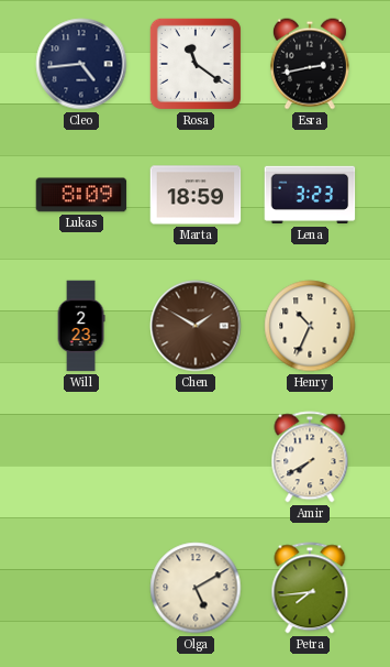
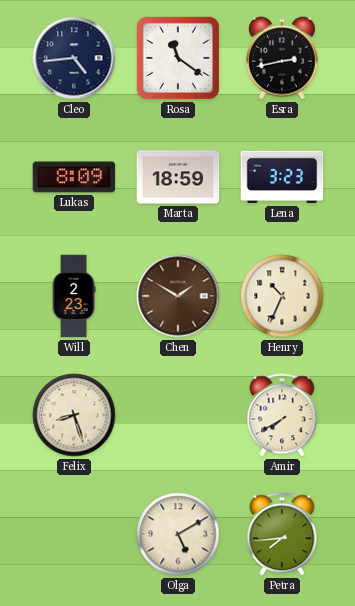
Felix: none -> 8:27
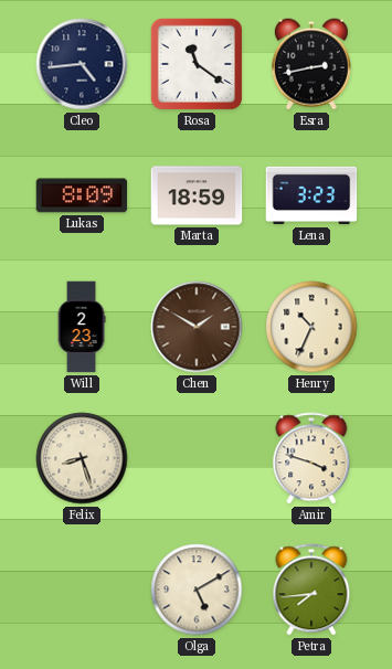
Amir: 7:40 -> 3:48
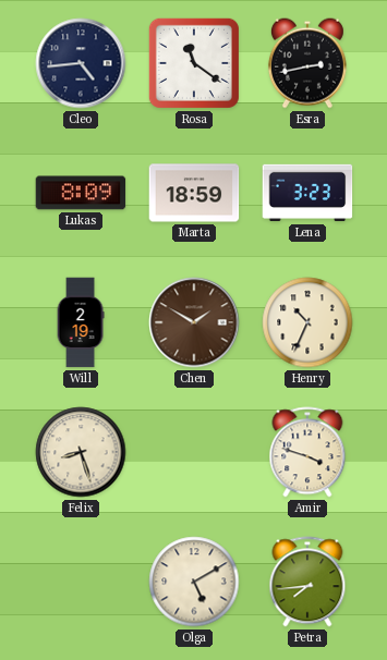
Will: 2:23 -> 2:19
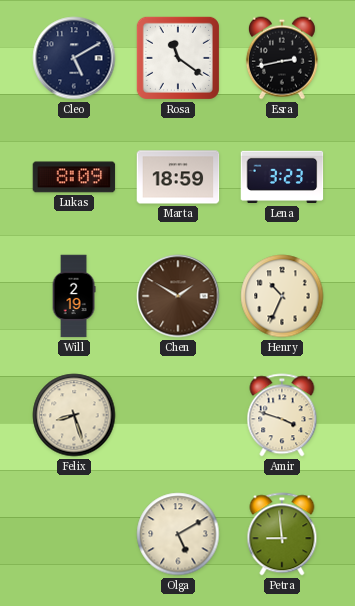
Cleo: 4:44 -> 5:10
Petra: 7:44 -> 8:59
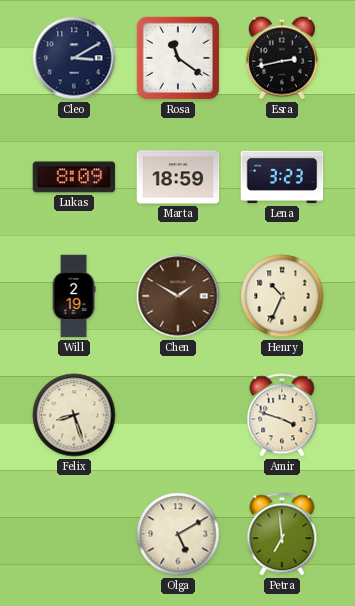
Cleo: 5:10 -> 3:10
Petra: 8:59 -> 6:59
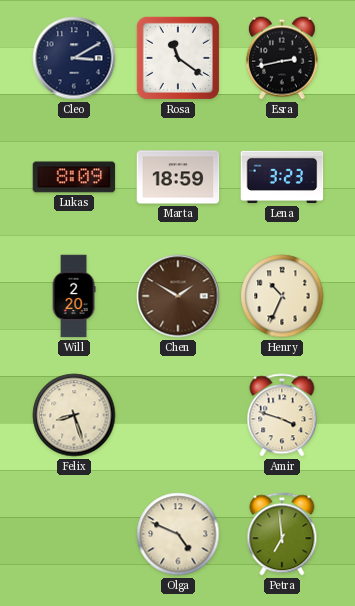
Will: 2:19 -> 2:20
Olga: 5:10 -> 4:49
